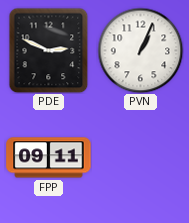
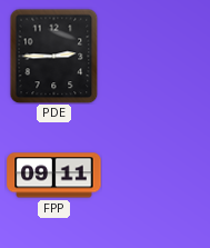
PDE: 2:49 -> 2:45
PVN: 1:04 -> none
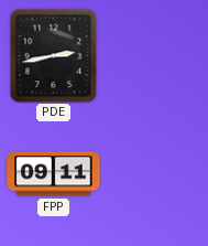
PDE: 2:45 -> 2:43
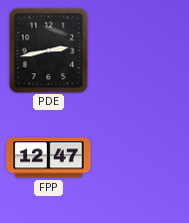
FPP: 09:11 -> 12:47
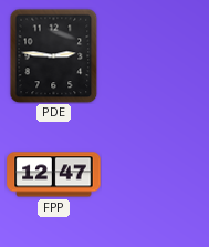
PDE: 2:43 -> 2:46
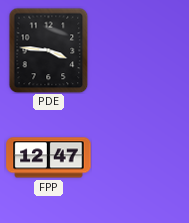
PDE: 2:46 -> 3:46
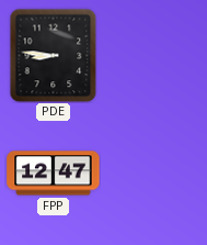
PDE: 3:46 -> 8:46
